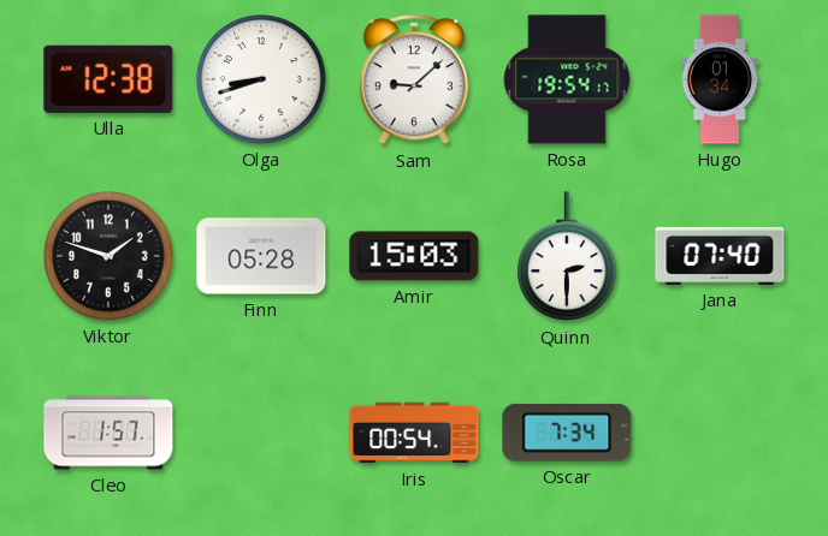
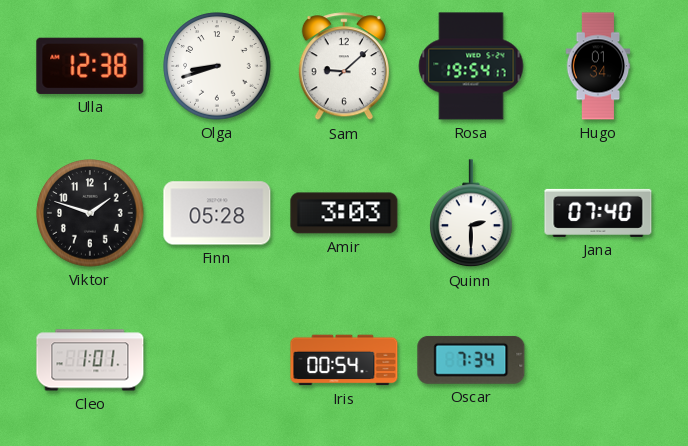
Amir: 15:03 -> 3:03
Cleo: 1:57 -> 1:01
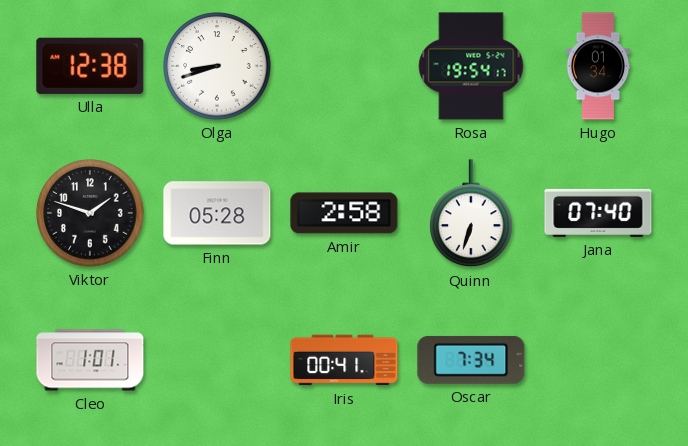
Sam: 9:08 -> none
Amir: 3:03 -> 2:58
Quinn: 2:30 -> 6:33
Iris: 00:54 -> 00:41
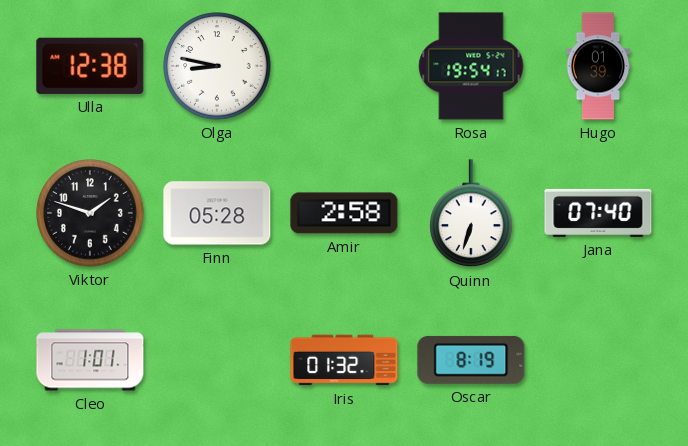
Olga: 8:42 -> 8:47
Hugo: 01:34 -> 01:39
Iris: 00:41 -> 01:32
Oscar: 7:34 -> 8:19
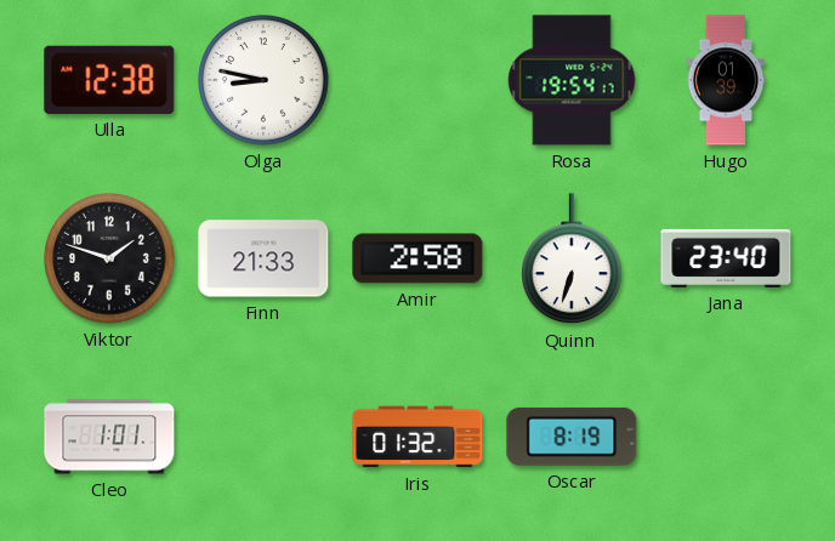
Finn: 05:28 -> 21:33
Jana: 07:40 -> 23:40
